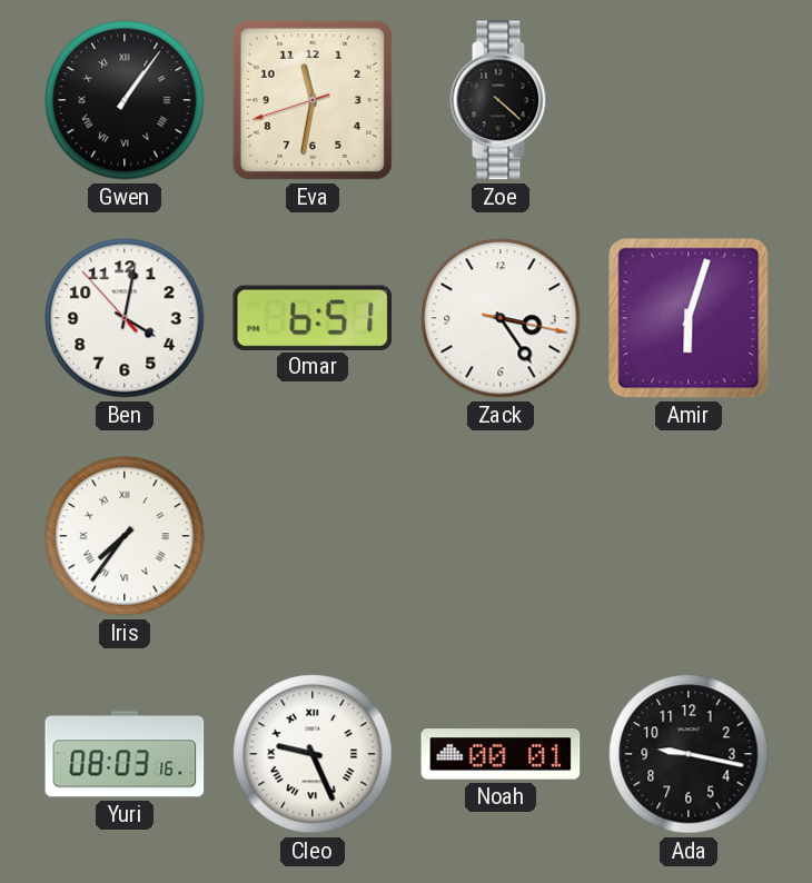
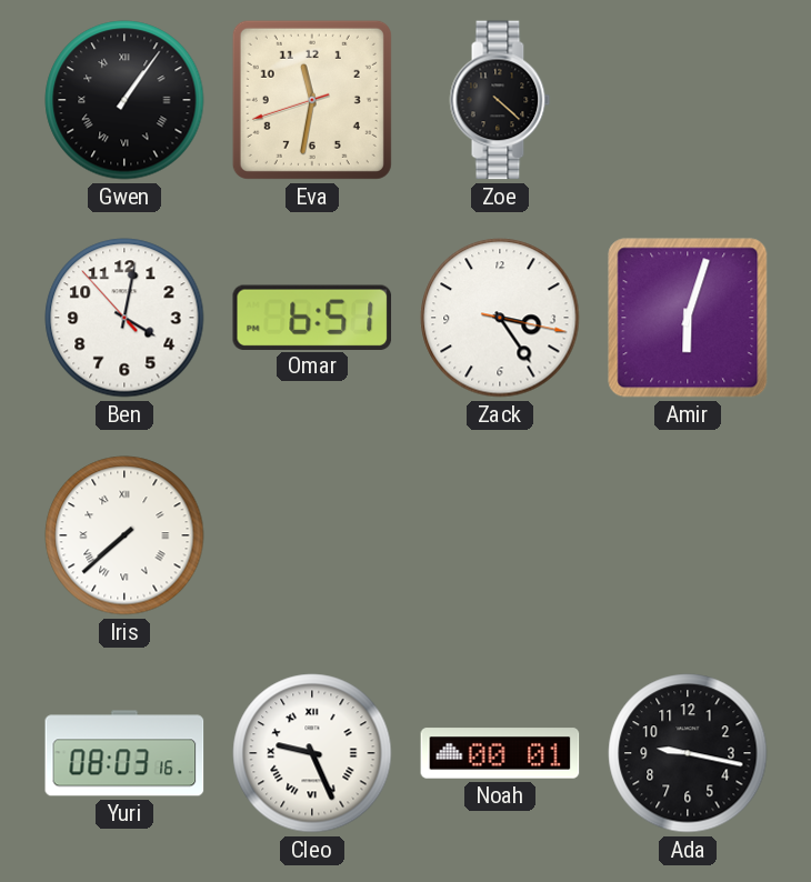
Iris: 7:36 -> 7:38
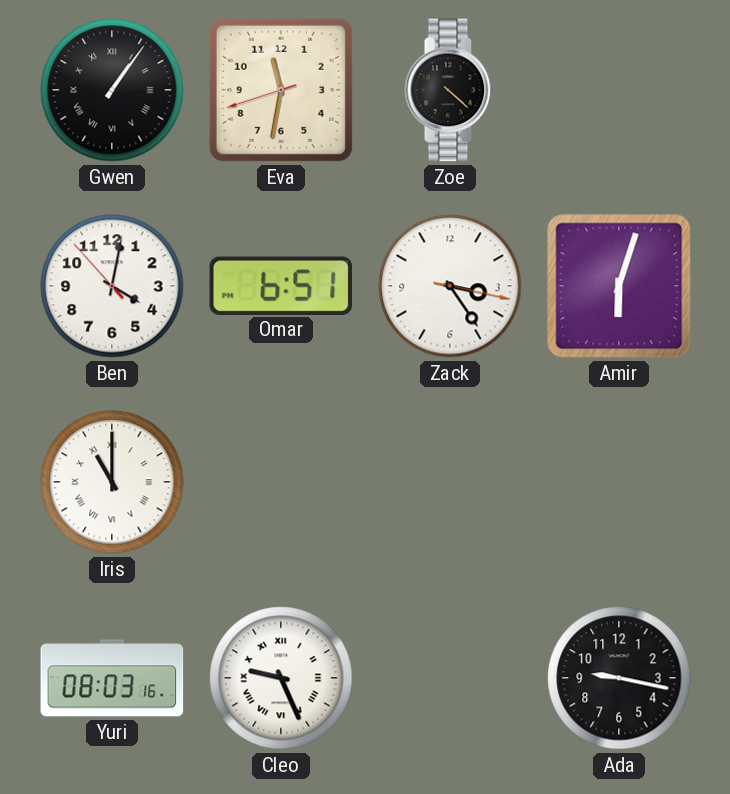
Iris: 7:38 -> 11:00
Noah: 00:01 -> none
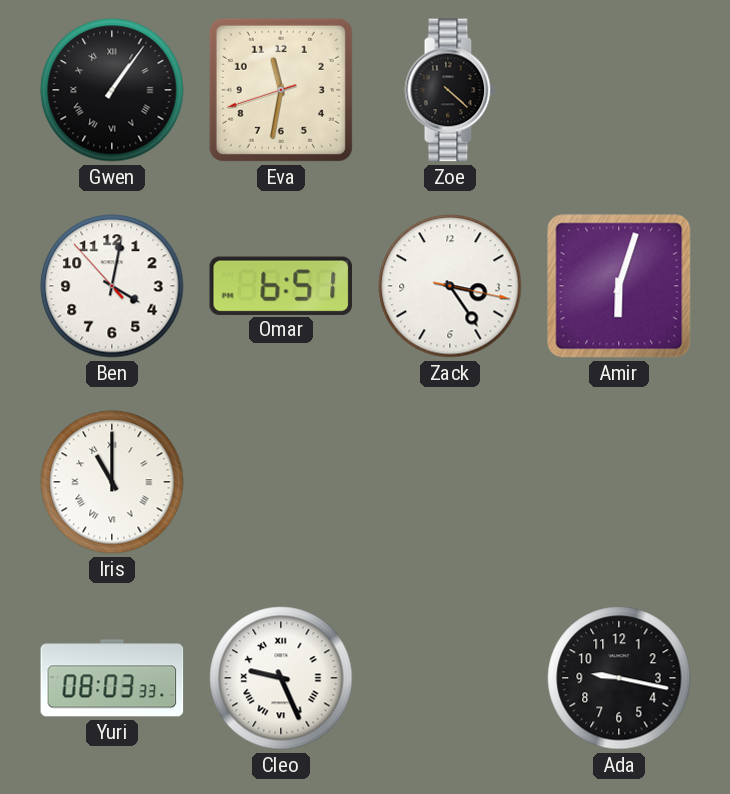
Yuri: 08:03:16 -> 08:03:33
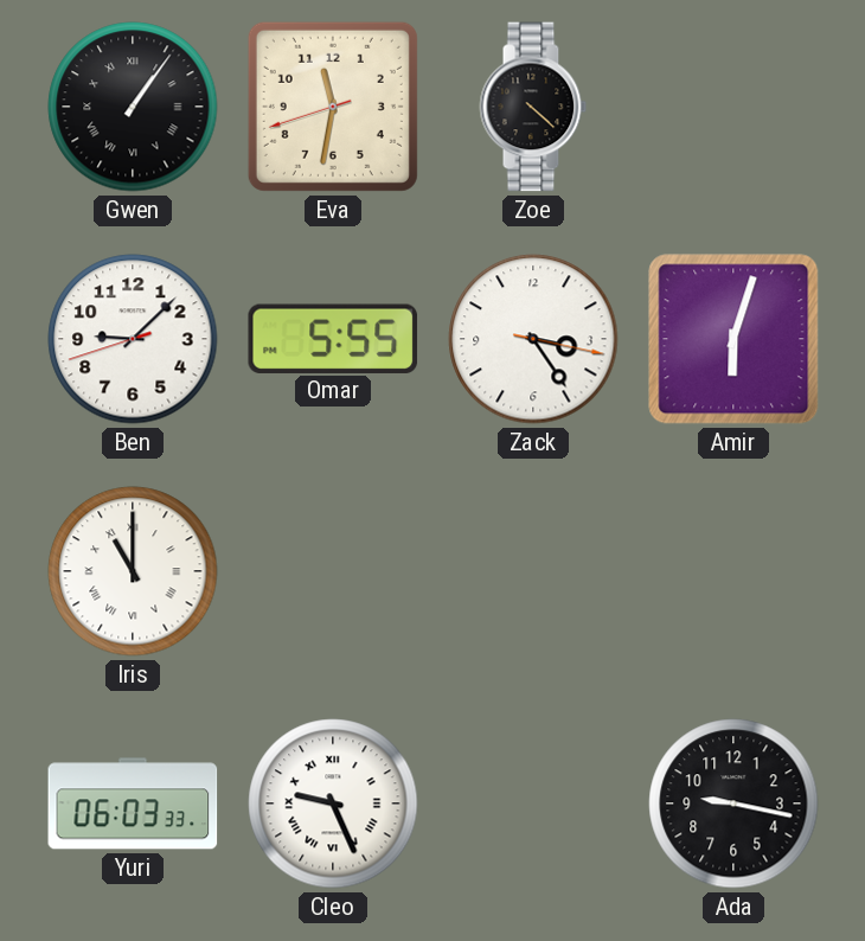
Ben: 4:01 -> 9:07
Omar: 6:51 -> 5:55
Yuri: 08:03 -> 06:03
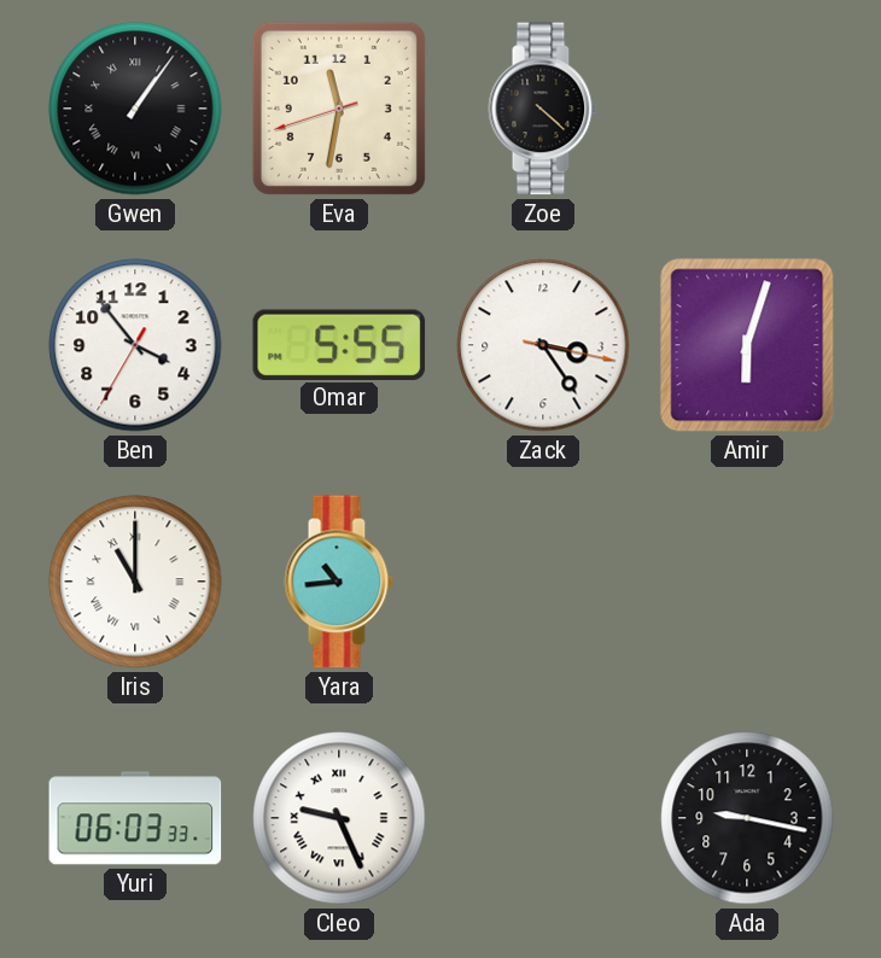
Ben: 9:07 -> 3:53
Yara: none -> 10:44
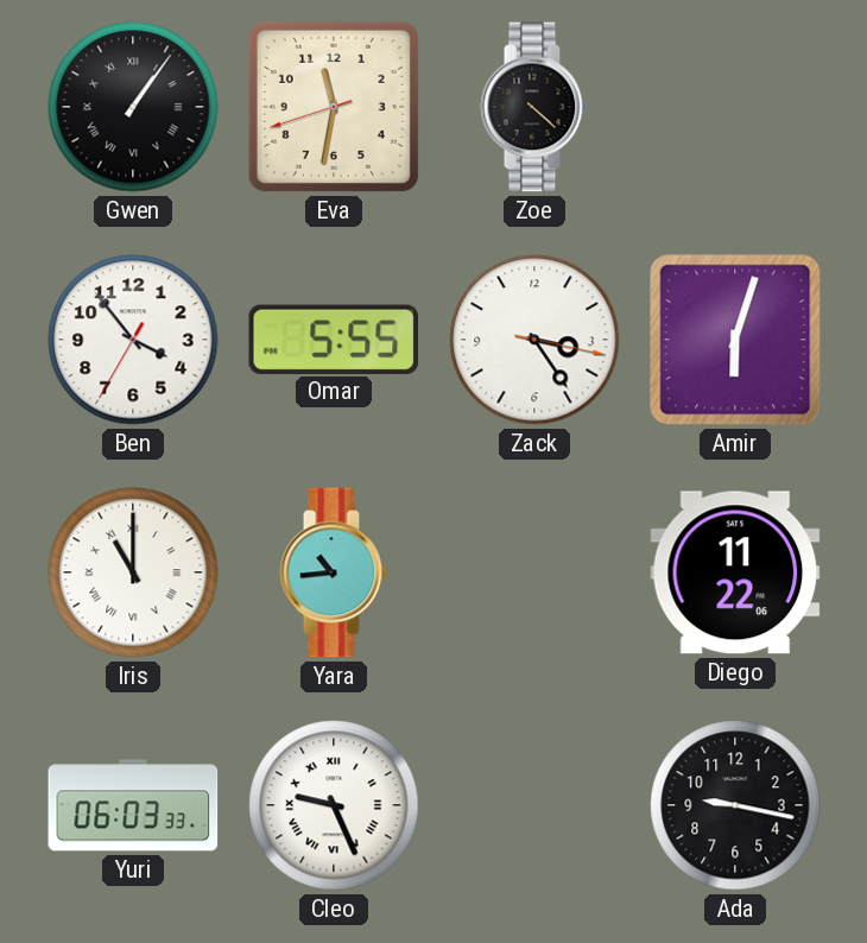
Diego: none -> 11:22
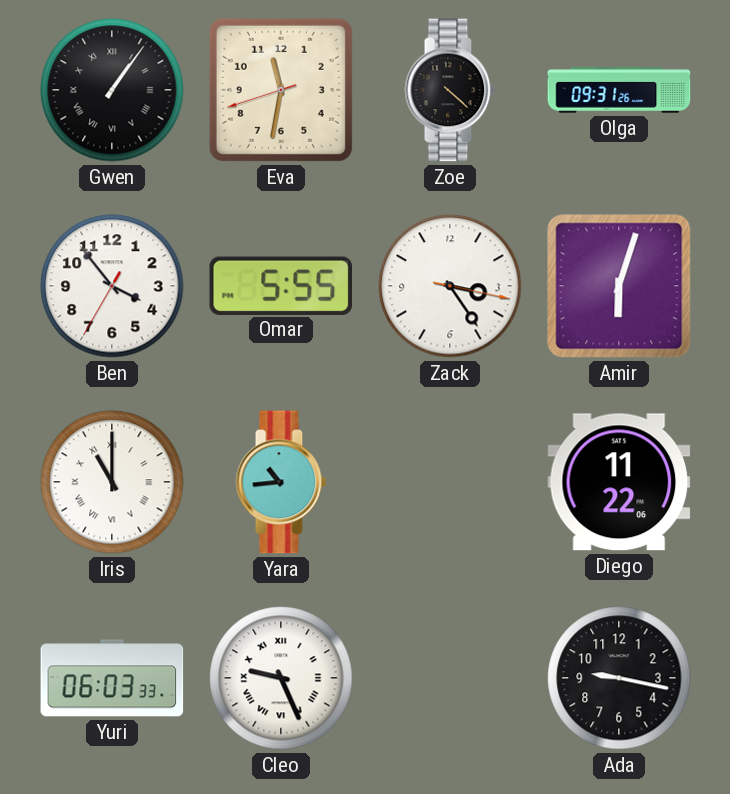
Olga: none -> 09:31
